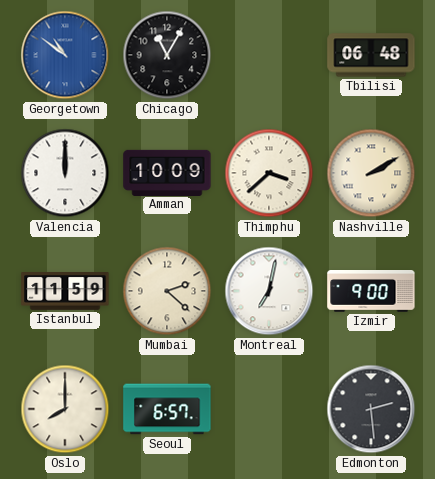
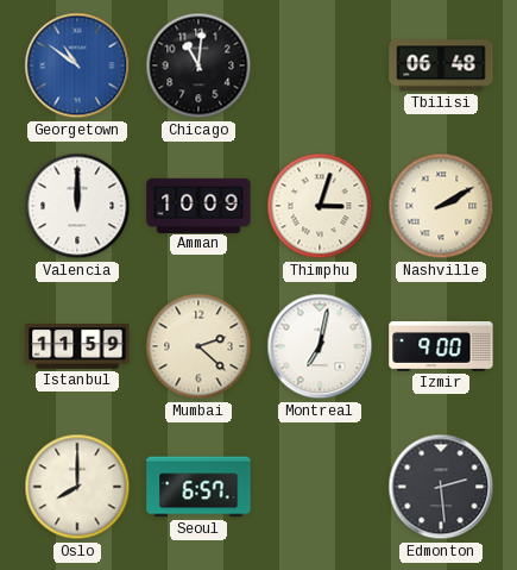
Chicago: 11:05 -> 11:01
Thimphu: 3:38 -> 3:03
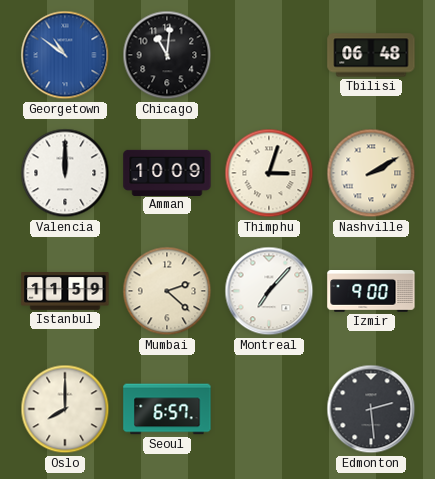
Montreal: 7:02 -> 7:07
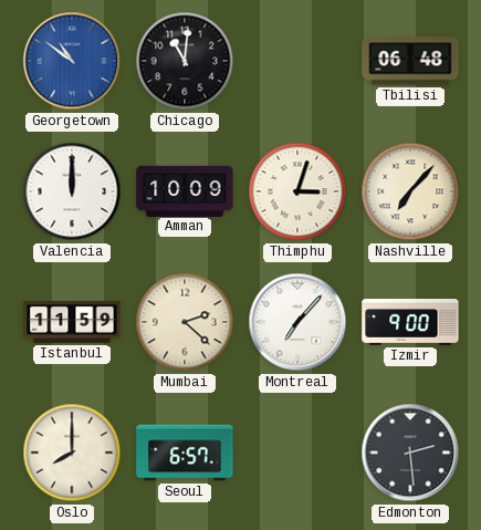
Nashville: 2:10 -> 7:07
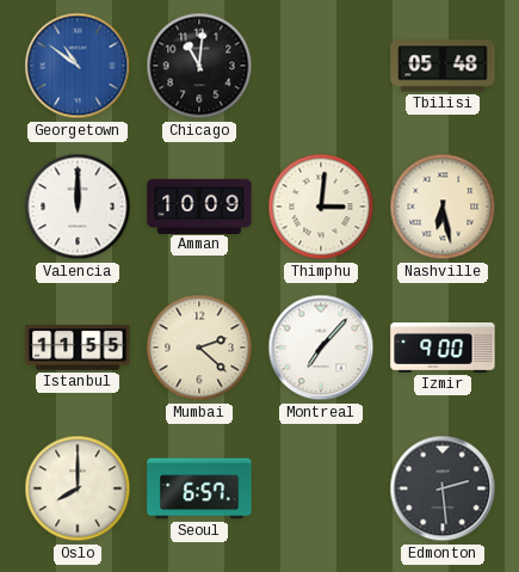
Tbilisi: 06:48 -> 05:48
Thimphu: 3:03 -> 3:01
Nashville: 7:07 -> 6:28
Istanbul: 11:59 -> 11:55
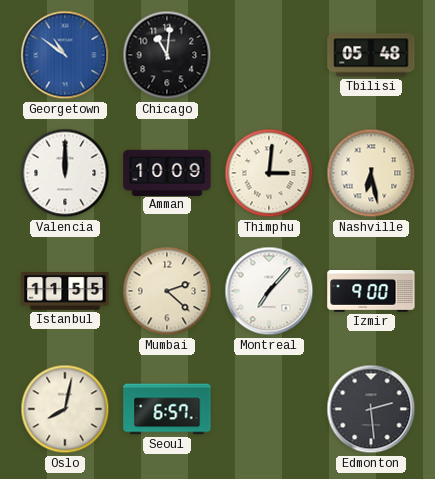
Oslo: 8:00 -> 8:02
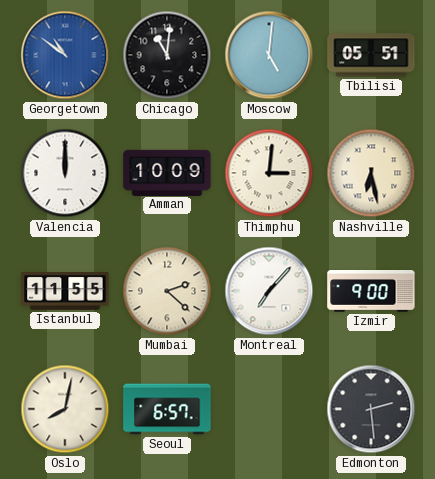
Moscow: none -> 5:01
Tbilisi: 05:48 -> 05:51
